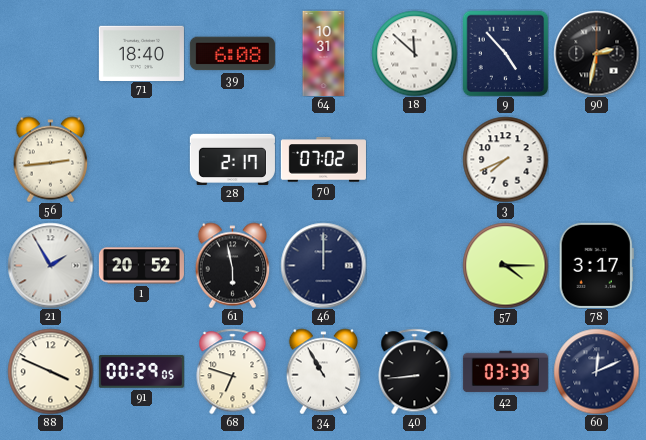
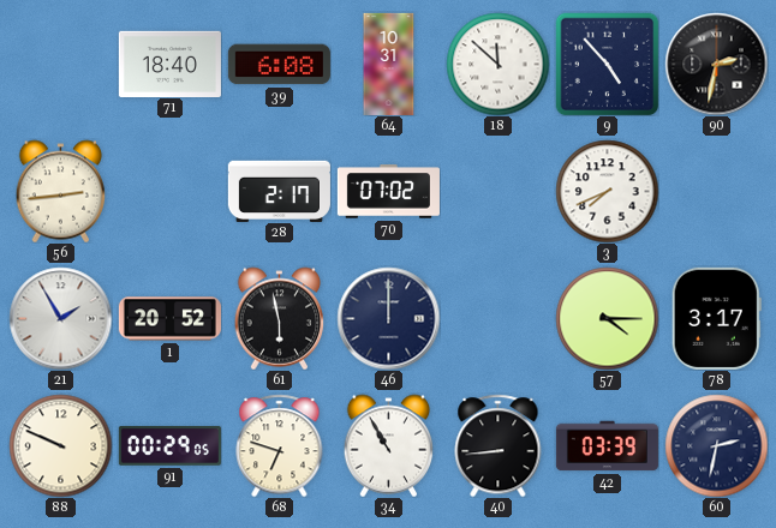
88: 3:49 -> 9:49
60: 12:11 -> 2:32
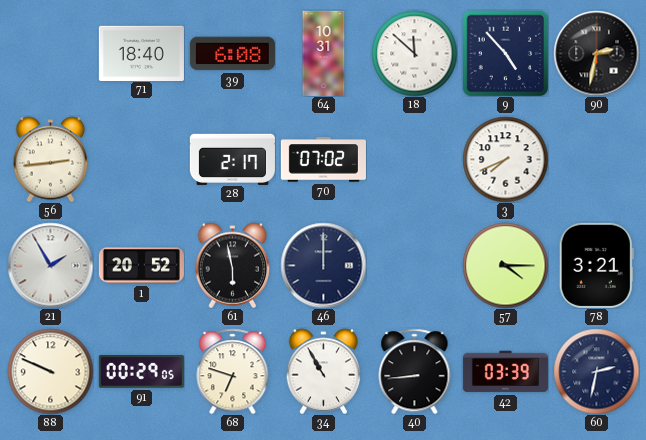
78: 3:17 -> 3:21
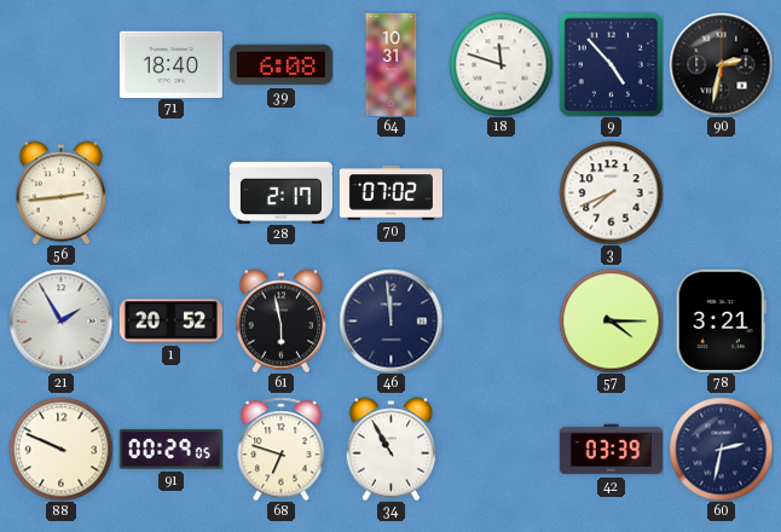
18: 11:52 -> 11:48
46: 12:00 -> 11:59
40: 8:44 -> none
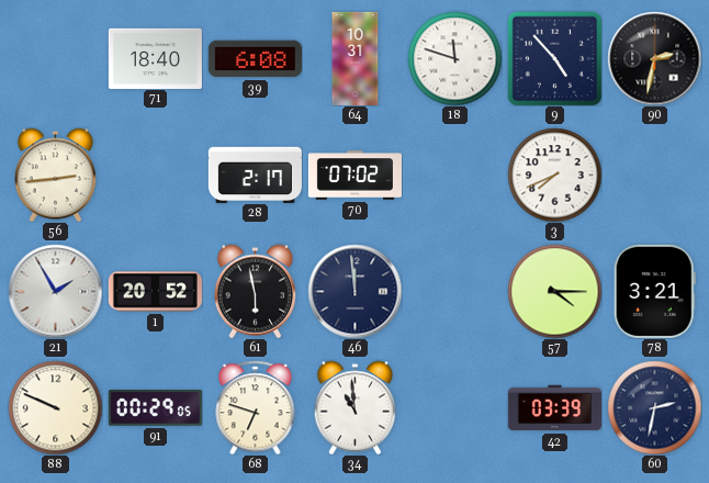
34: 10:55 -> 10:59
